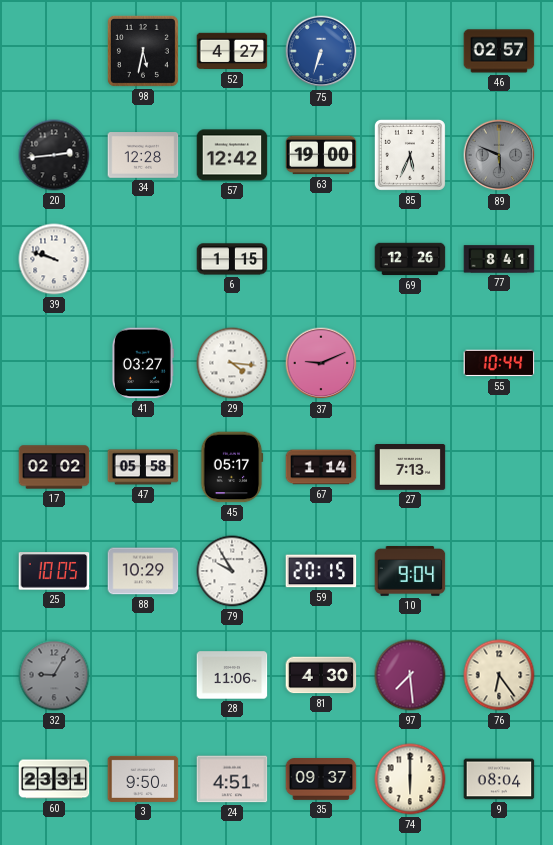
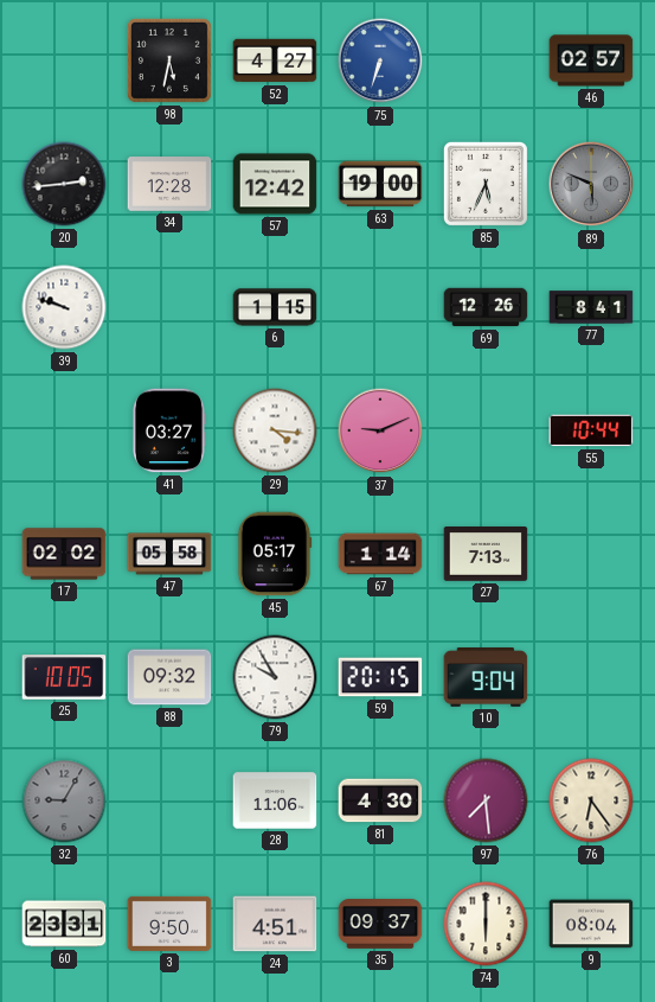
88: 10:29 -> 09:32
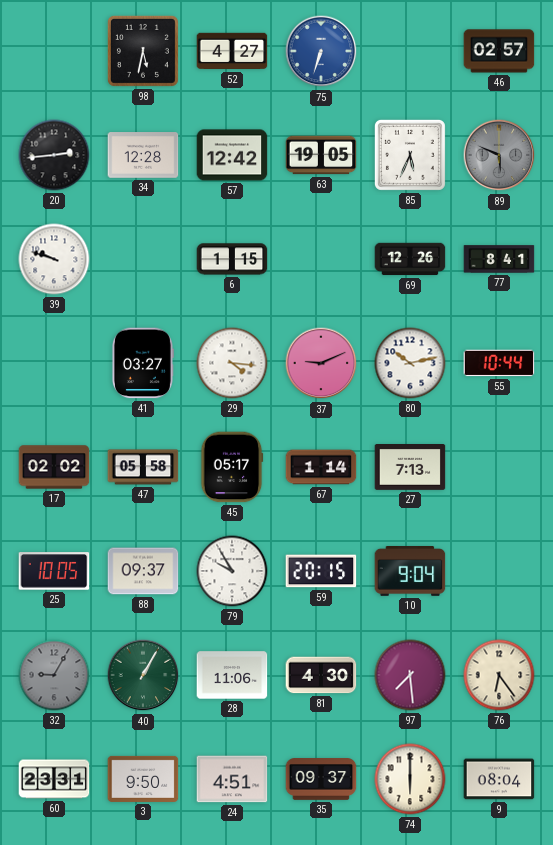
63: 19:00 -> 19:05
80: none -> 10:13
88: 09:32 -> 09:37
40: none -> 1:05
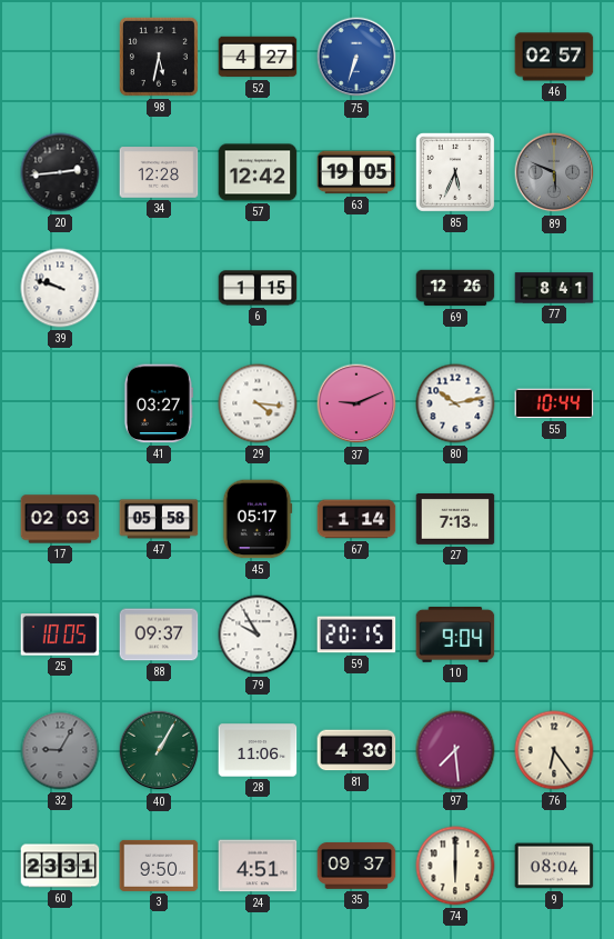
17: 02:02 -> 02:03
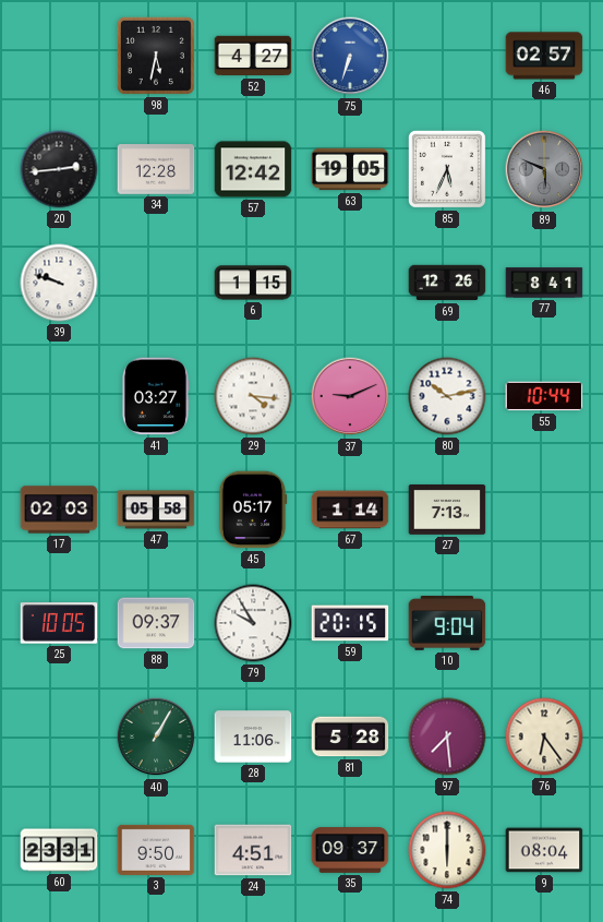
32: 9:05 -> none
81: 4:30 -> 5:28
